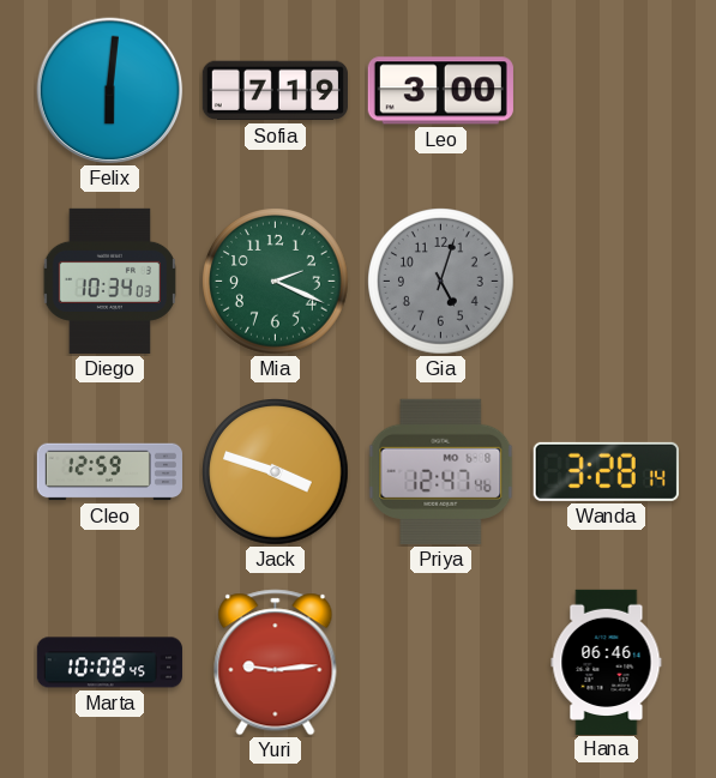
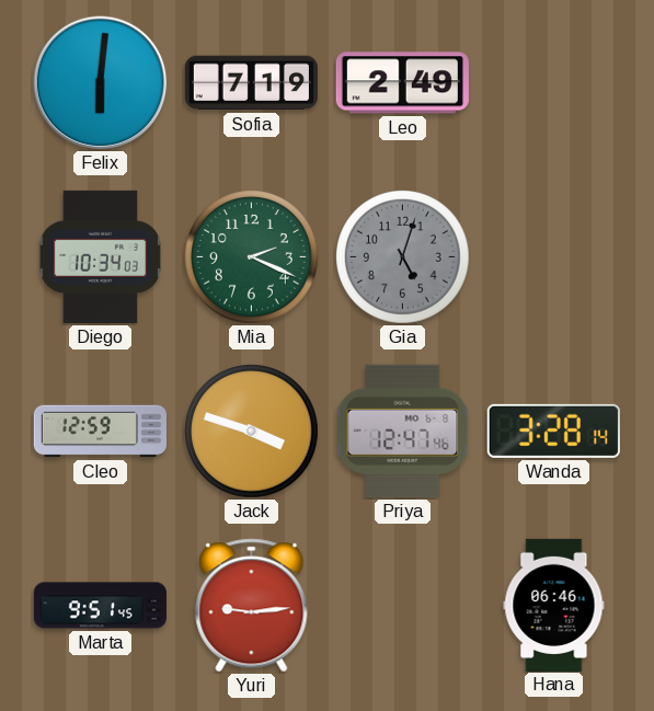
Leo: 3:00 -> 2:49
Marta: 10:08 -> 9:51
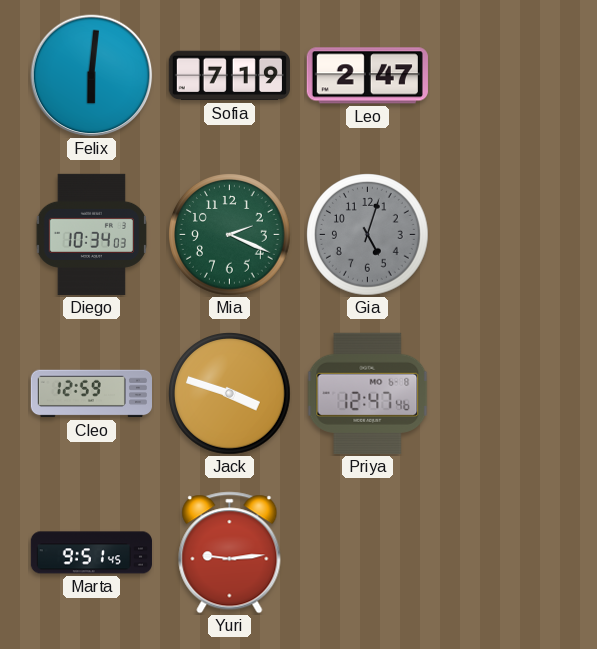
Leo: 2:49 -> 2:47
Wanda: 3:28 -> none
Hana: 06:46 -> none
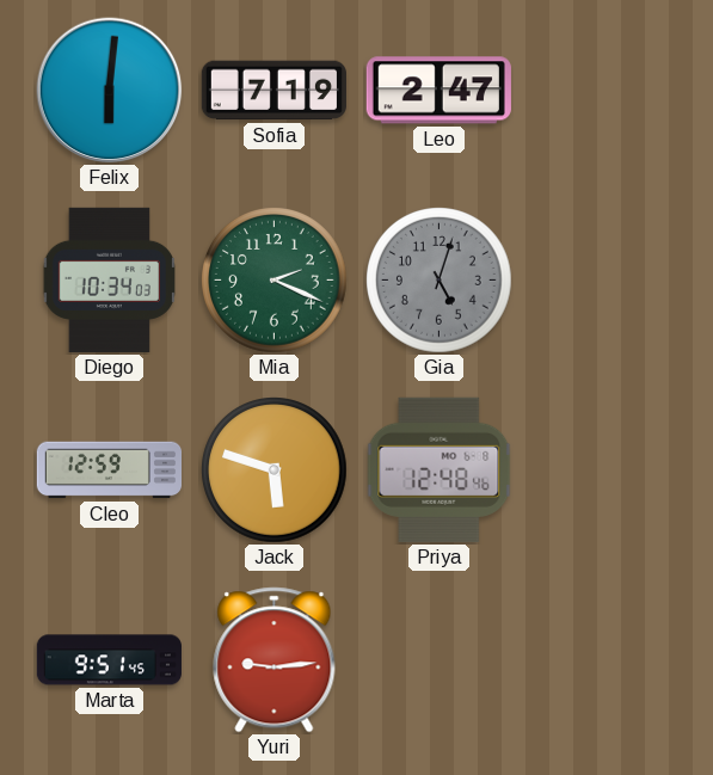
Jack: 3:48 -> 5:48
Priya: 12:47 -> 12:48
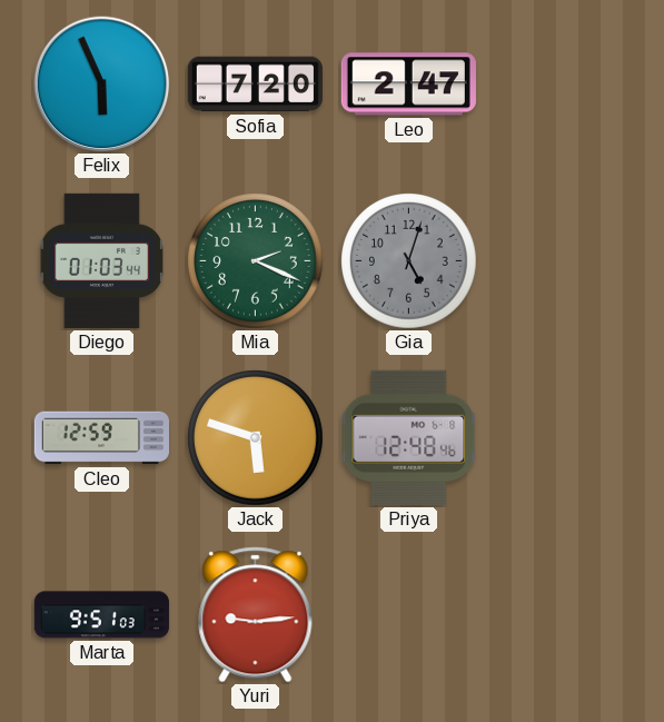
Felix: 6:01 -> 5:56
Sofia: 7:19 -> 7:20
Diego: 10:34 -> 01:03
Marta: 9:51:45 -> 9:51:03
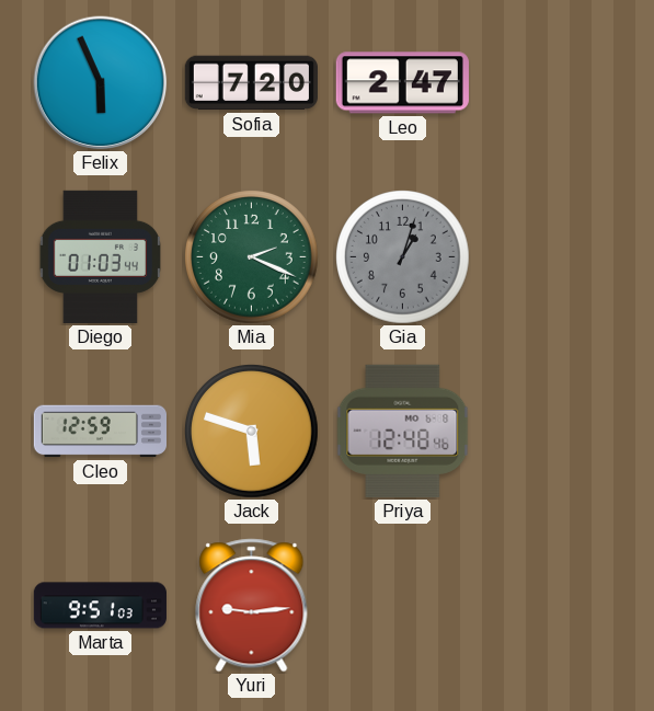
Gia: 5:03 -> 1:03
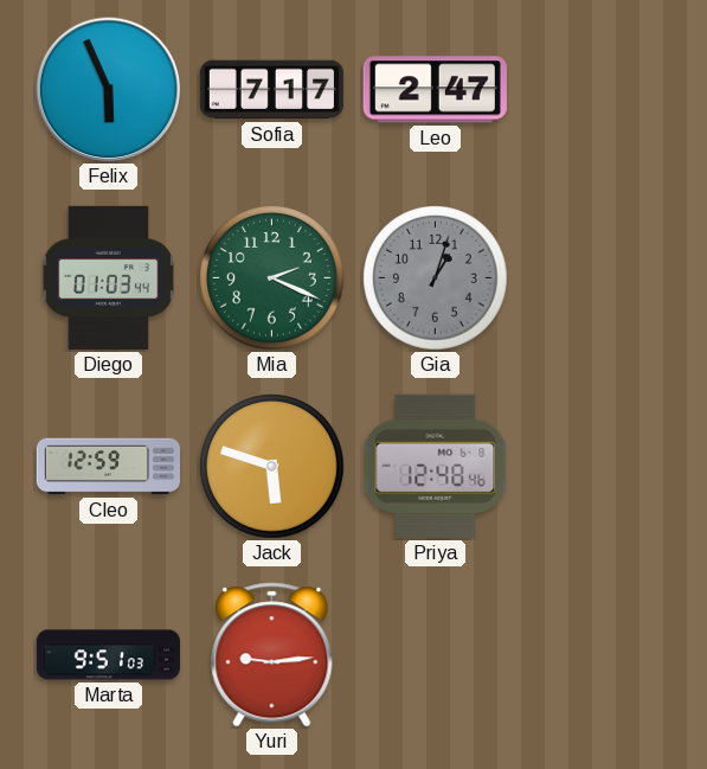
Sofia: 7:20 -> 7:17
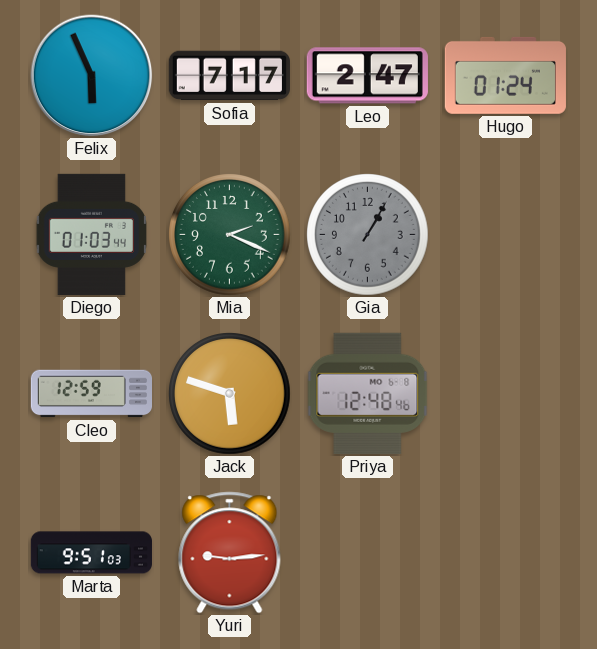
Hugo: none -> 01:24
Gia: 1:03 -> 1:05
